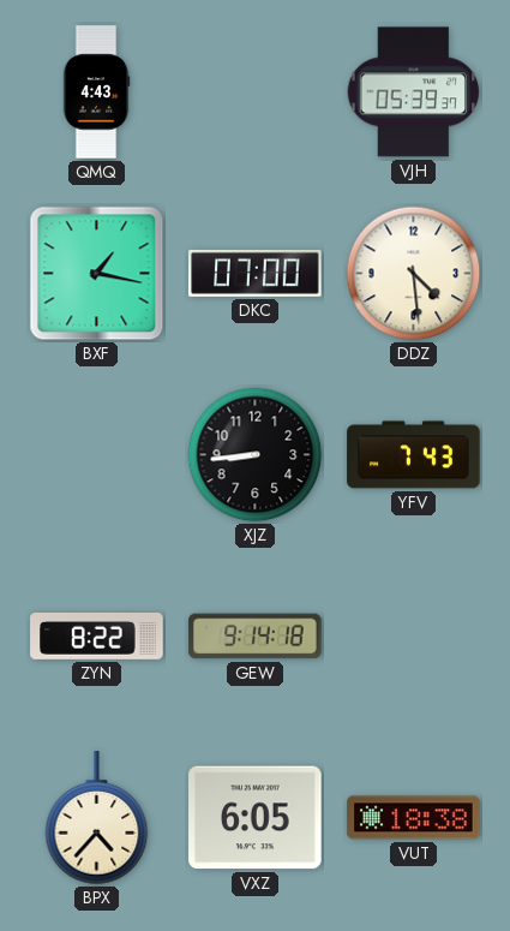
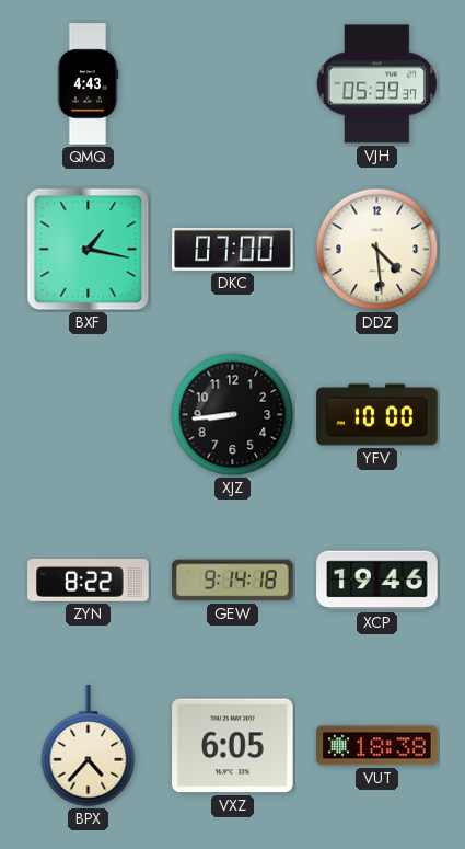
YFV: 7:43 -> 10:00
XCP: none -> 19:46
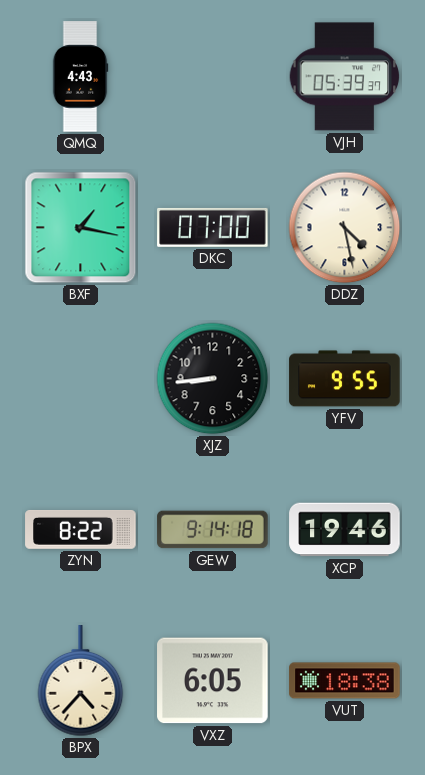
DDZ: 4:29 -> 4:28
YFV: 10:00 -> 9:55
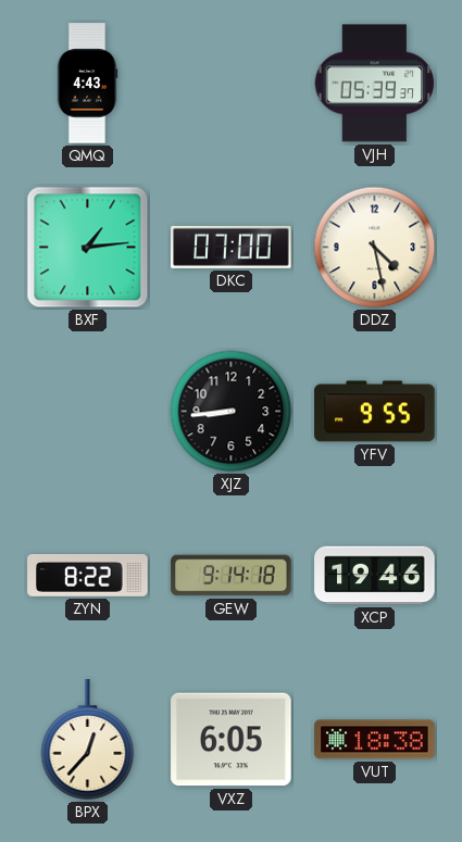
BXF: 1:17 -> 1:14
BPX: 4:37 -> 12:37
